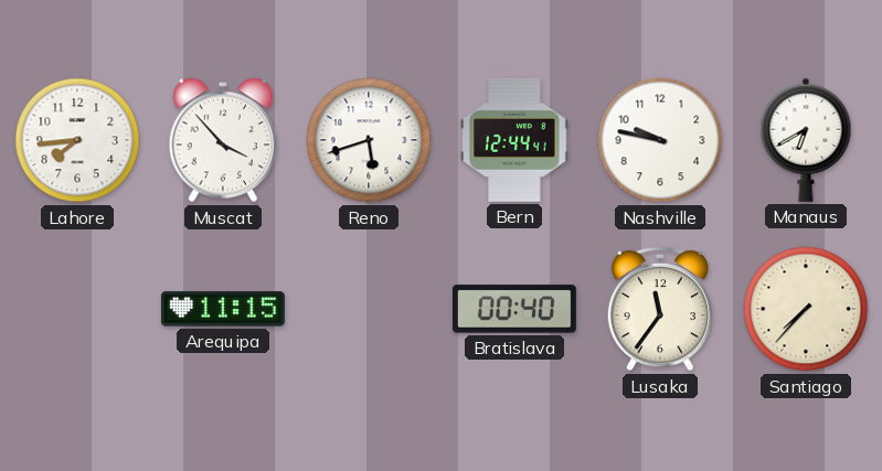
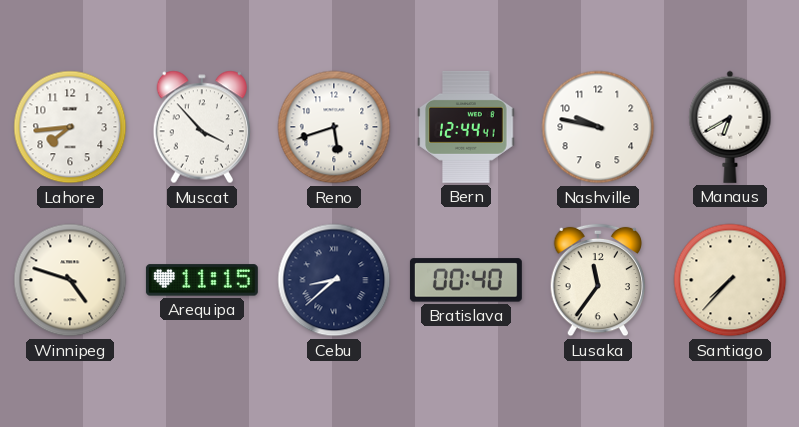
Winnipeg: none -> 4:48
Cebu: none -> 8:38
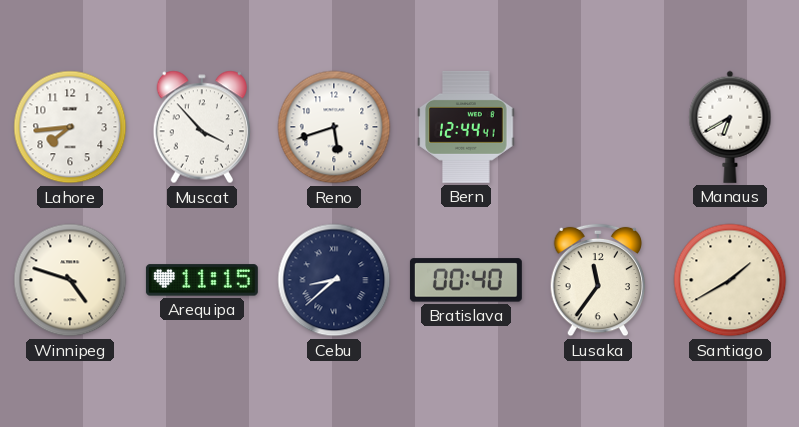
Nashville: 9:47 -> none
Santiago: 7:37 -> 1:40
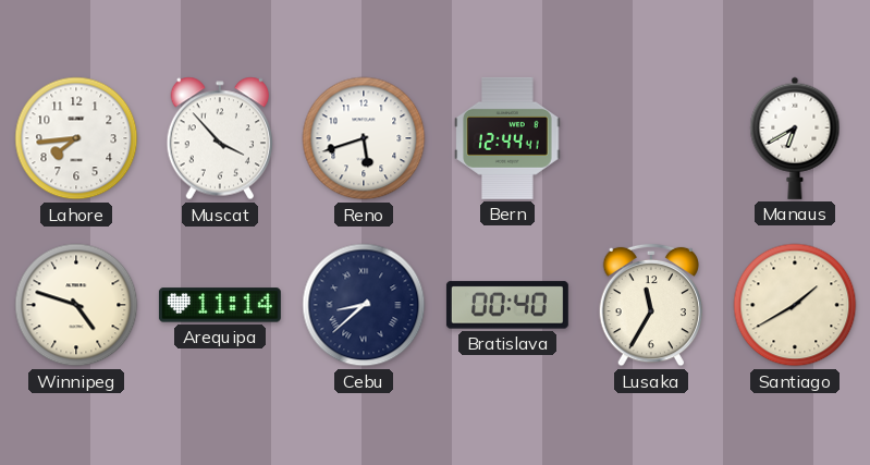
Arequipa: 11:15 -> 11:14
Lusaka: 11:36 -> 11:35
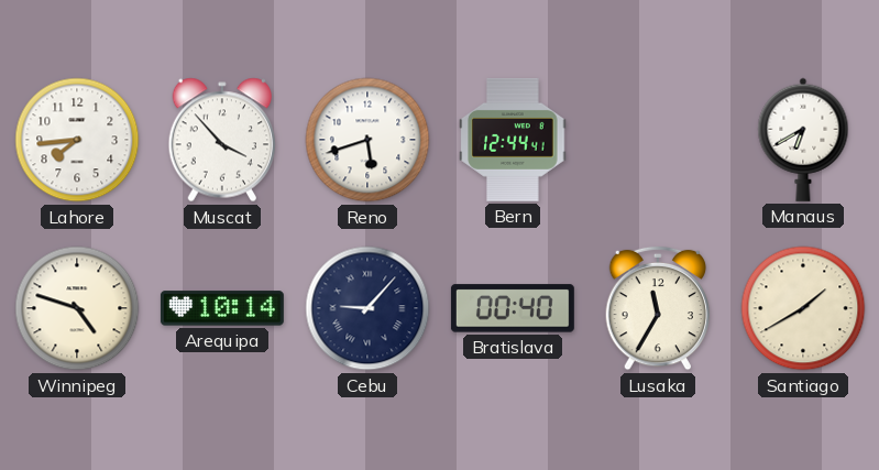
Arequipa: 11:14 -> 10:14
Cebu: 8:38 -> 9:07
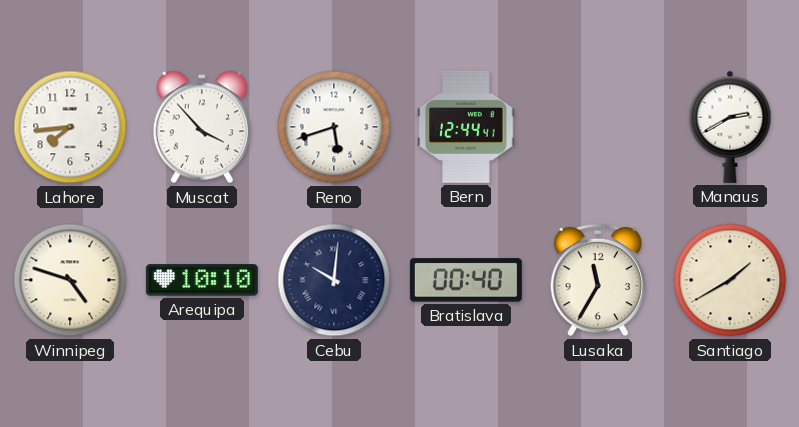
Manaus: 6:40 -> 2:40
Arequipa: 10:14 -> 10:10
Cebu: 9:07 -> 10:01
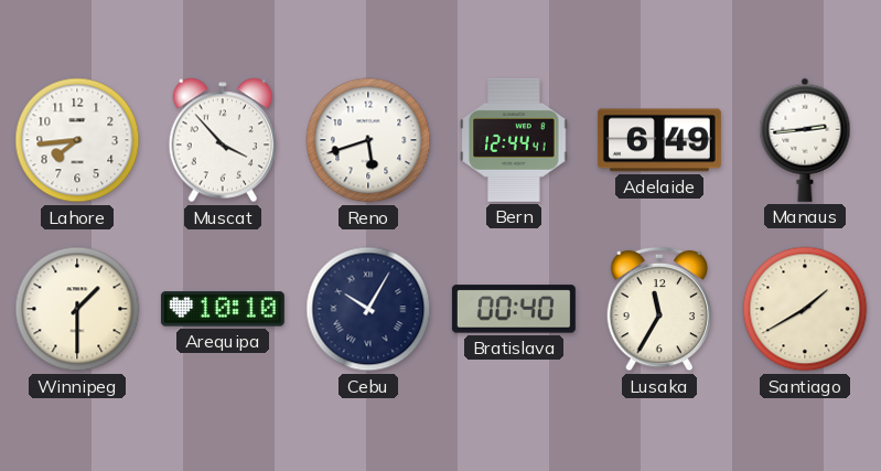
Adelaide: none -> 6:49
Manaus: 2:40 -> 2:44
Winnipeg: 4:48 -> 1:30
Cebu: 10:01 -> 10:05
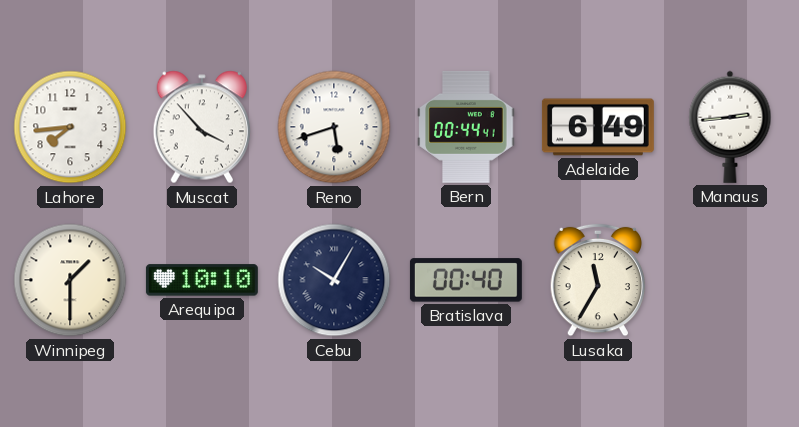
Bern: 12:44 -> 00:44
Santiago: 1:40 -> none
